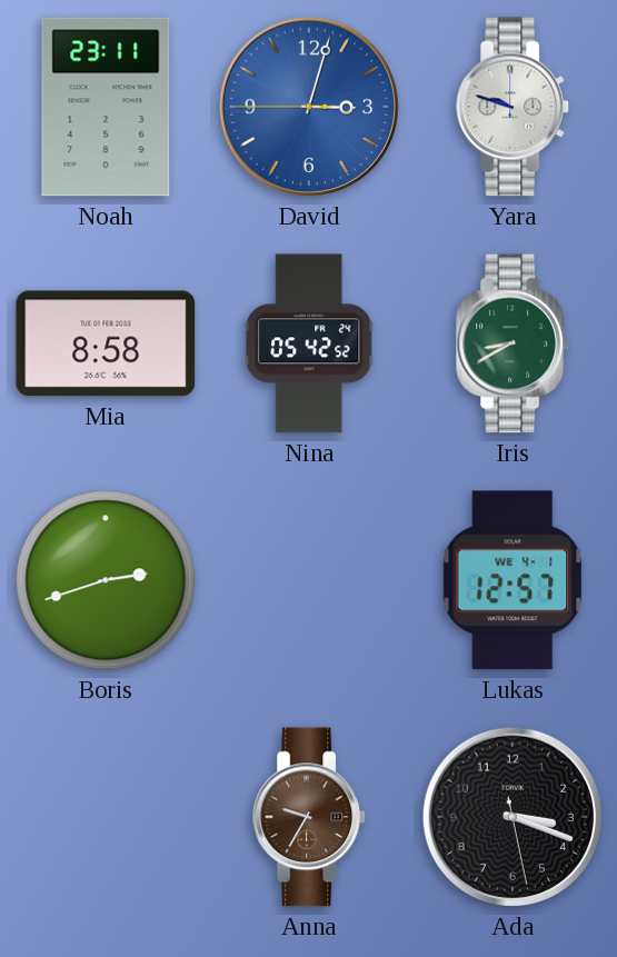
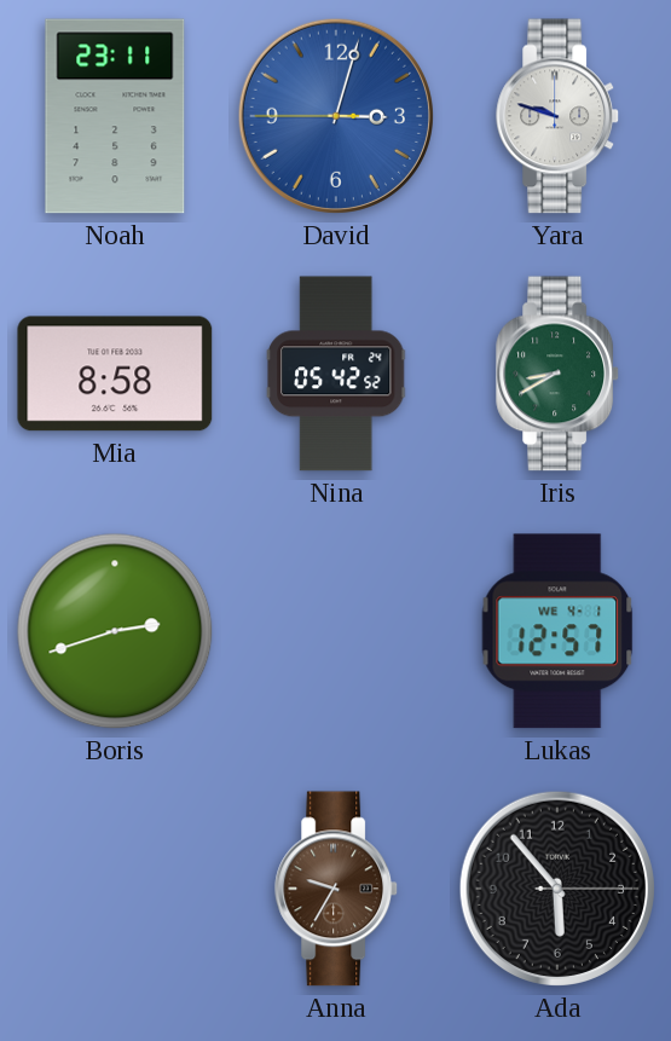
Ada: 3:18 -> 5:53
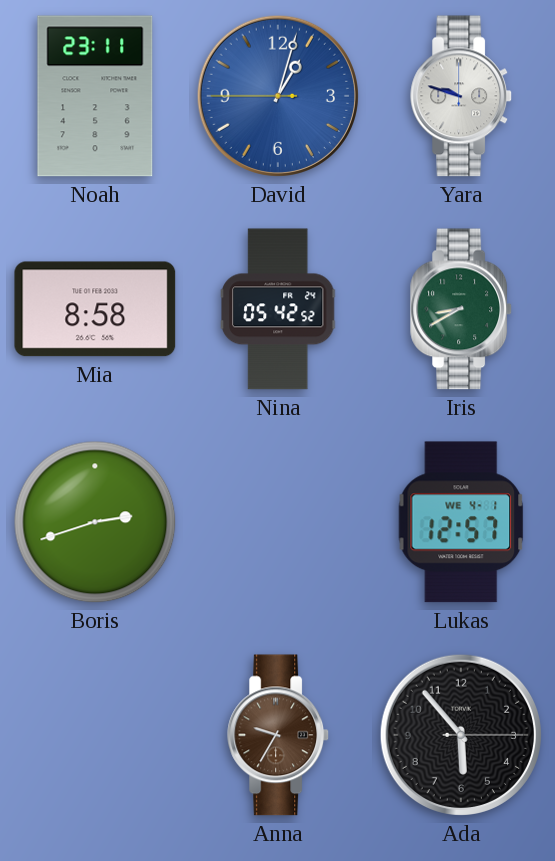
David: 3:02 -> 1:02
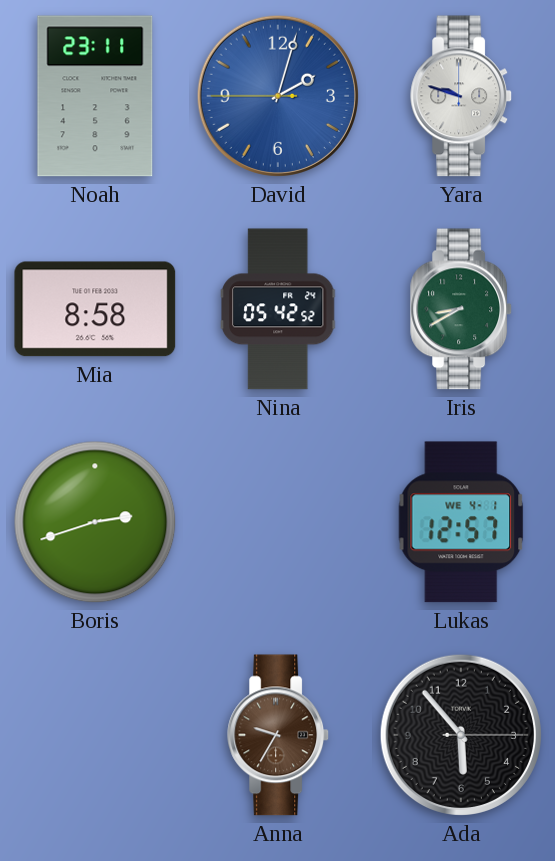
David: 1:02 -> 2:02
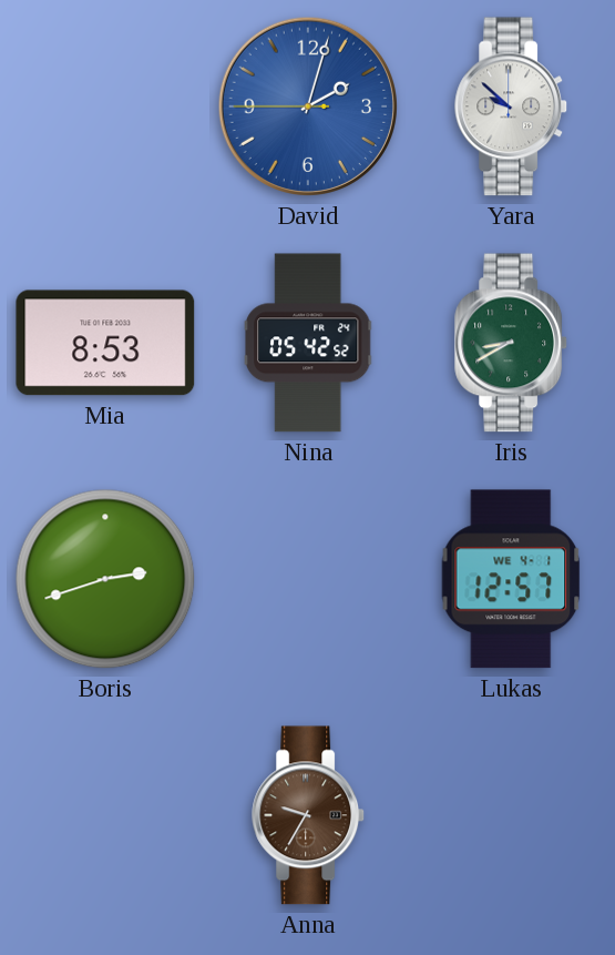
Noah: 23:11 -> none
Yara: 9:48 -> 9:52
Mia: 8:58 -> 8:53
Ada: 5:53 -> none
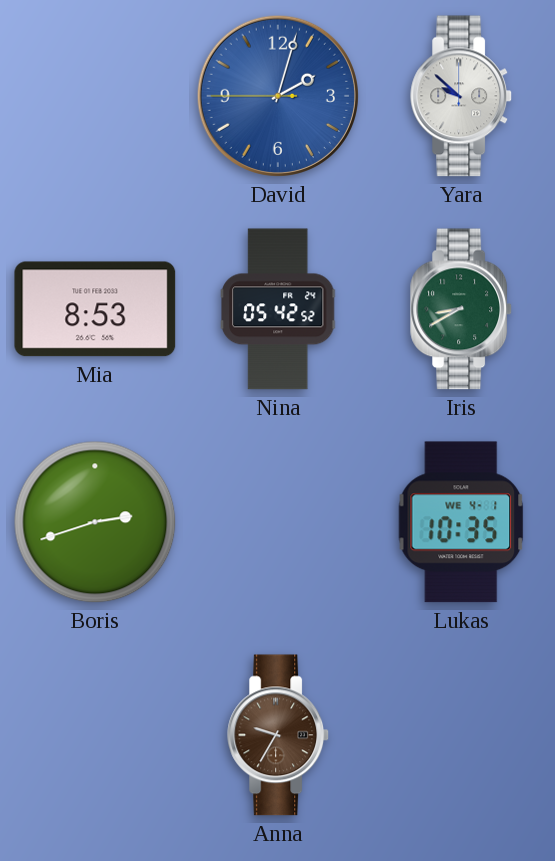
Lukas: 12:57 -> 10:35
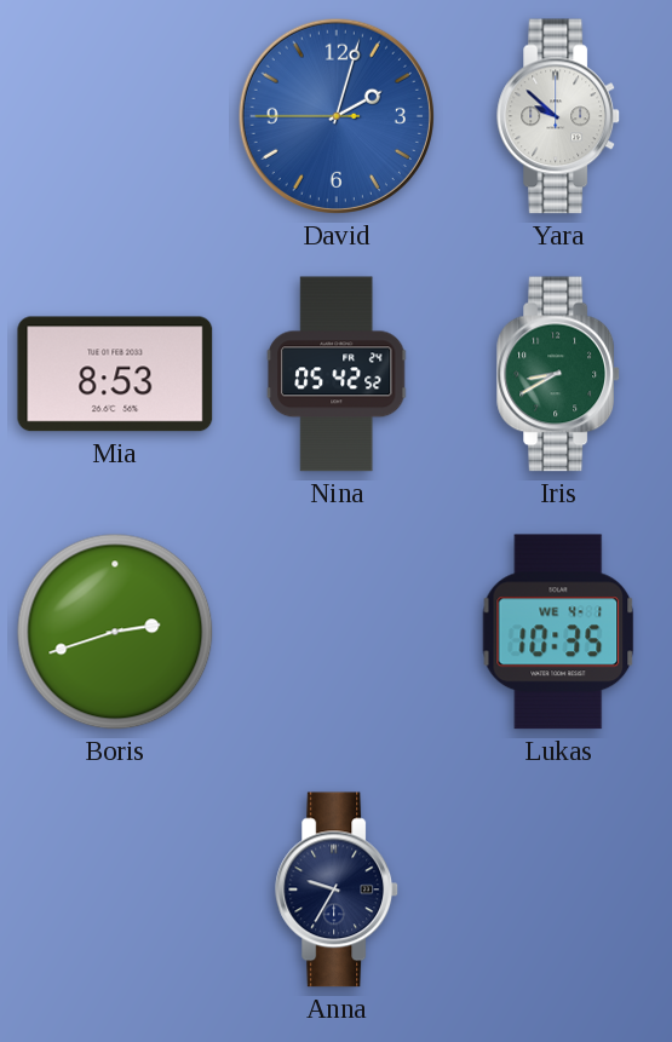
Anna dial: brown -> navy
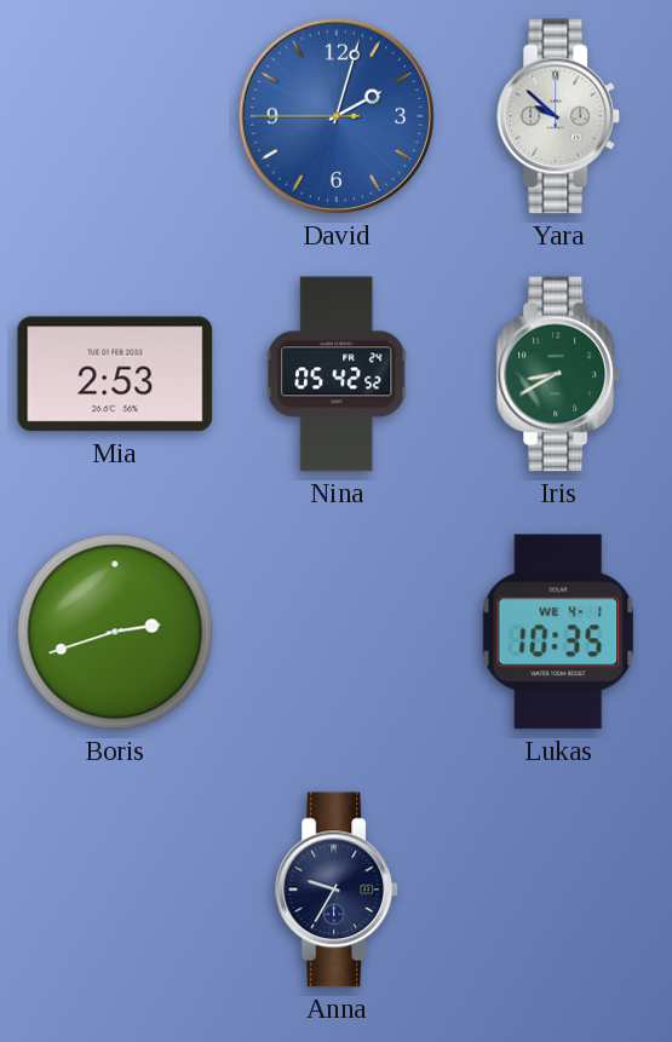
Mia: 8:53 -> 2:53
